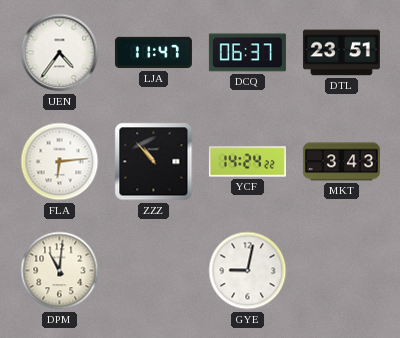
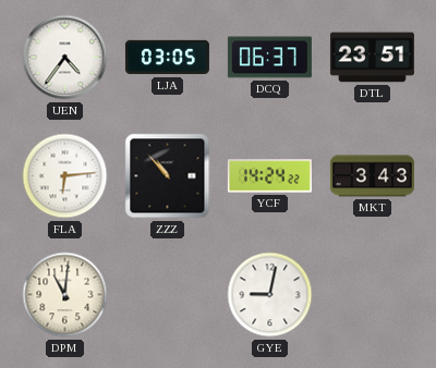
LJA: 11:47 -> 03:05
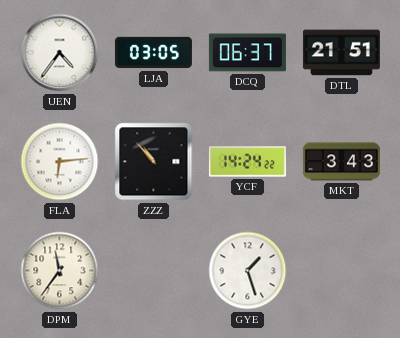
DTL: 23:51 -> 21:51
DPM: 11:01 -> 11:36
GYE: 9:02 -> 1:27
